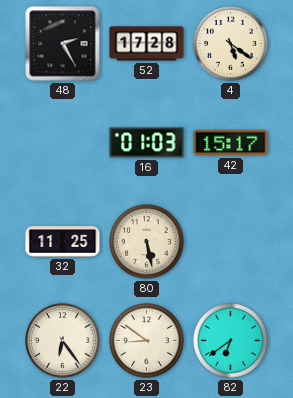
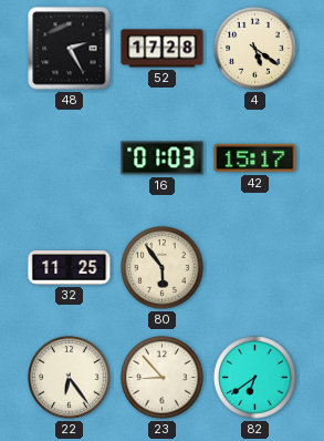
80: 5:28 -> 5:54
23: 8:51 -> 8:53
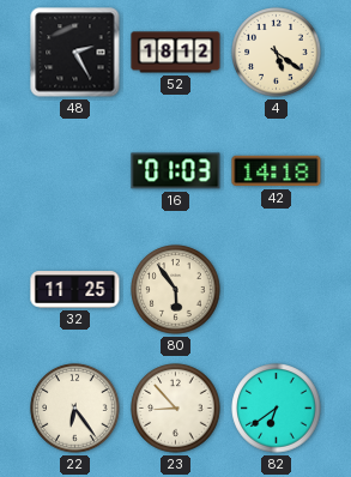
52: 17:28 -> 18:12
42: 15:17 -> 14:18
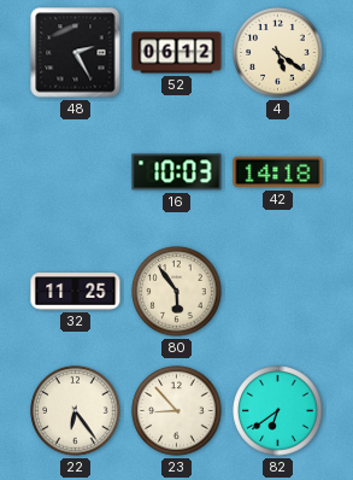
52: 18:12 -> 06:12
16: 01:03 -> 10:03
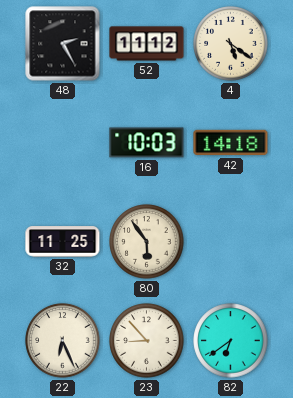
52: 06:12 -> 11:12
22: 6:24 -> 6:26
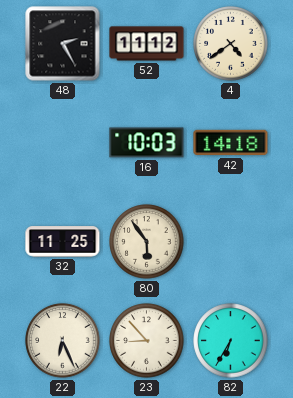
4: 5:21 -> 4:39
82: 6:39 -> 6:35
